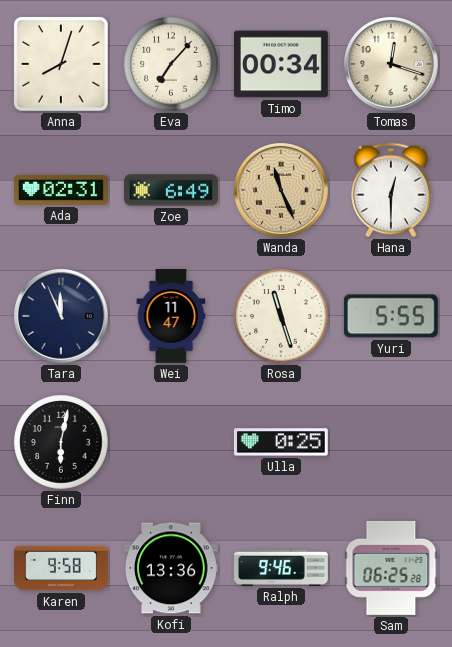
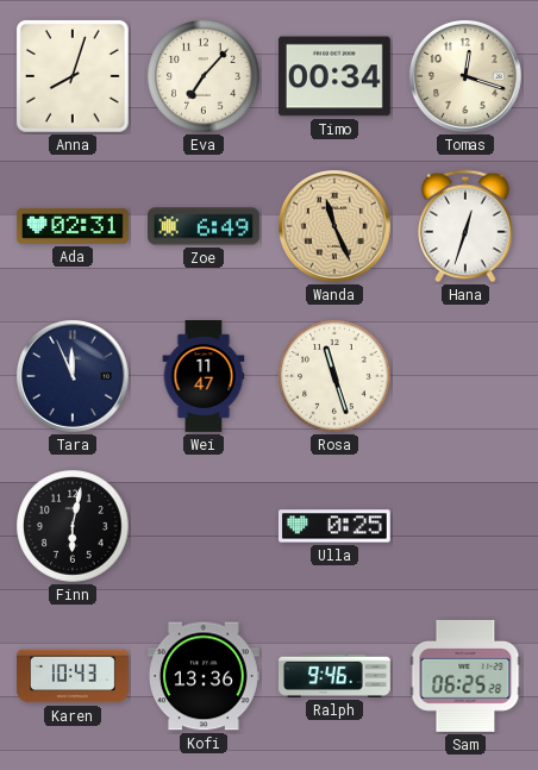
Hana: 12:30 -> 12:33
Yuri: 5:55 -> none
Karen: 9:58 -> 10:43
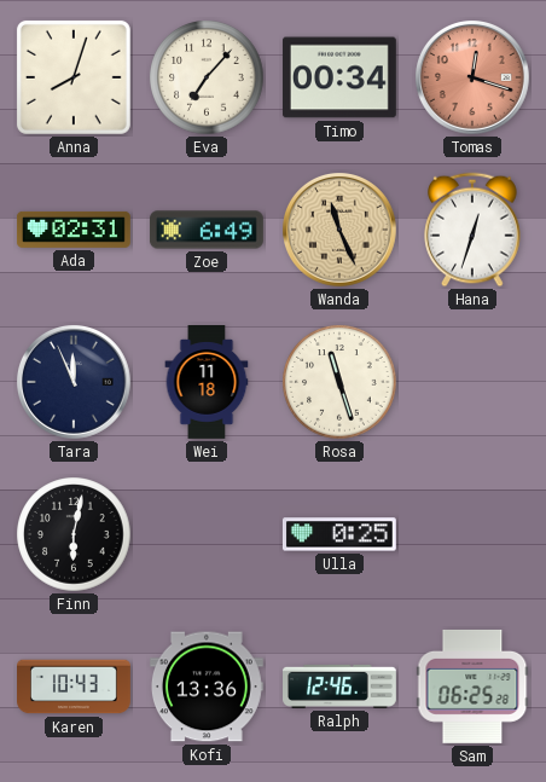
Tomas dial: cream -> salmon
Wei: 11:47 -> 11:18
Ralph: 9:46 -> 12:46
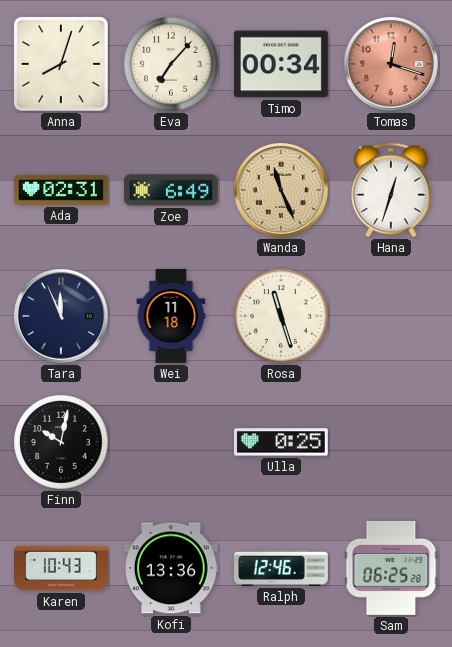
Finn: 6:02 -> 10:02
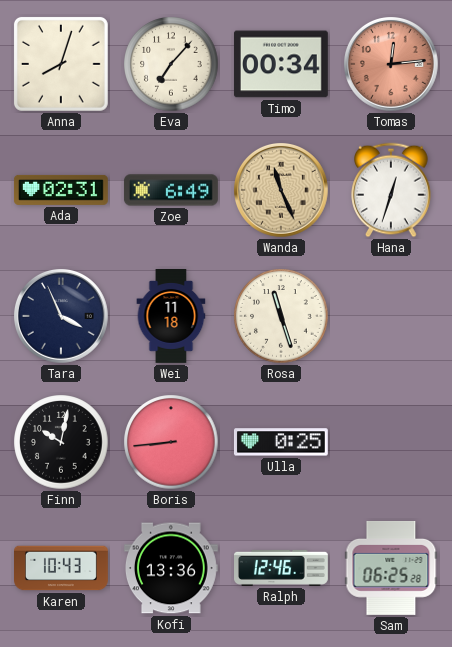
Tomas: 12:18 -> 12:14
Tara: 11:56 -> 3:56
Boris: none -> 8:44
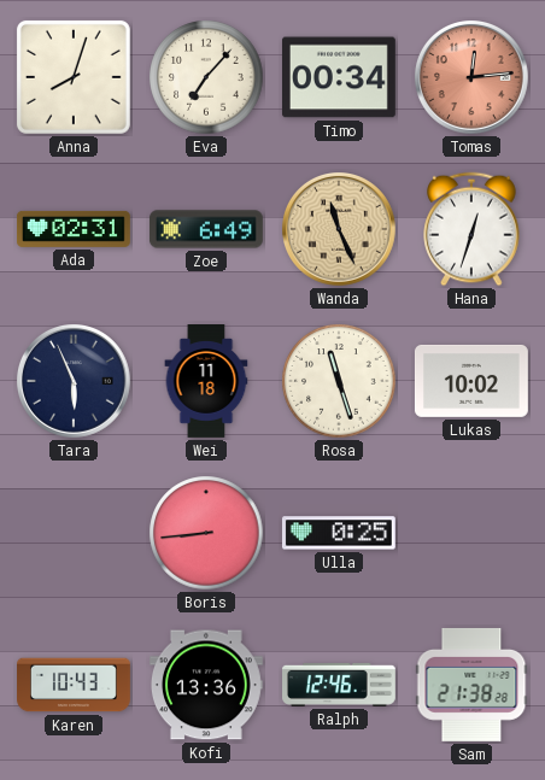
Tara: 3:56 -> 5:56
Lukas: none -> 10:02
Finn: 10:02 -> none
Sam: 06:25 -> 21:38
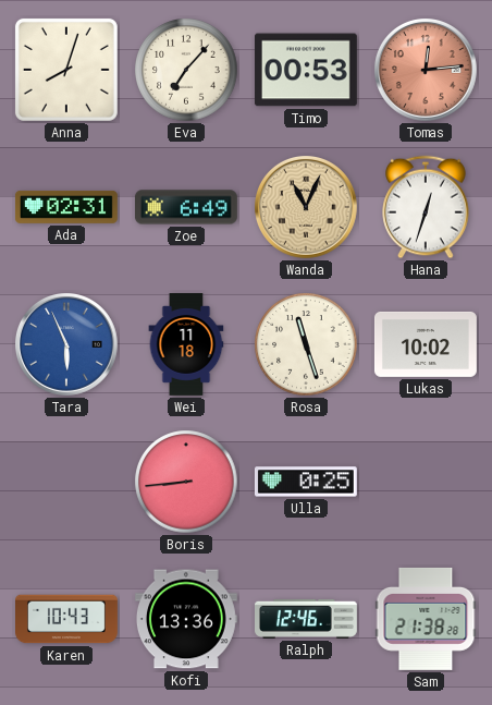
Timo: 00:34 -> 00:53
Wanda: 11:26 -> 11:04
Tara dial: navy -> blue
